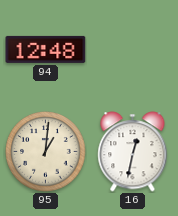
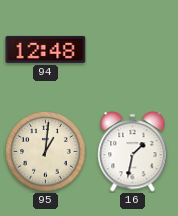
16: 12:32 -> 1:32
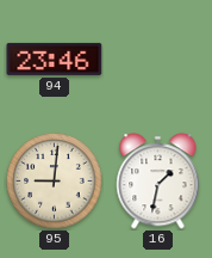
94: 12:48 -> 23:46
95: 1:01 -> 9:01
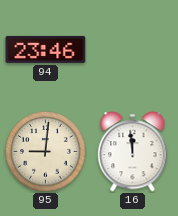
16: 1:32 -> 11:59
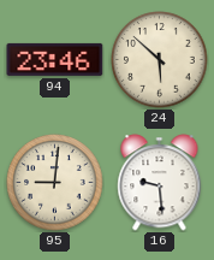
24: none -> 5:52
16: 11:59 -> 9:29
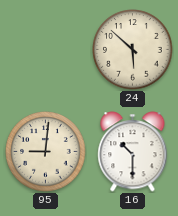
94: 23:46 -> none
16: 9:29 -> 10:30
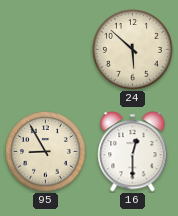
95: 9:01 -> 8:55
16: 10:30 -> 12:30
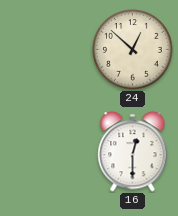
24: 5:52 -> 12:52
95: 8:55 -> none
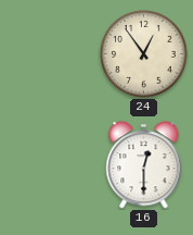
24: 12:52 -> 12:54
